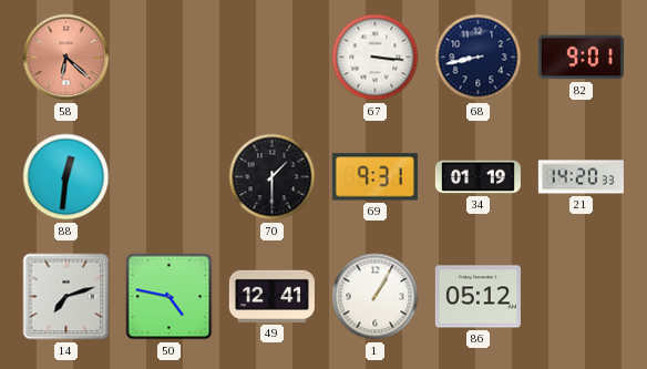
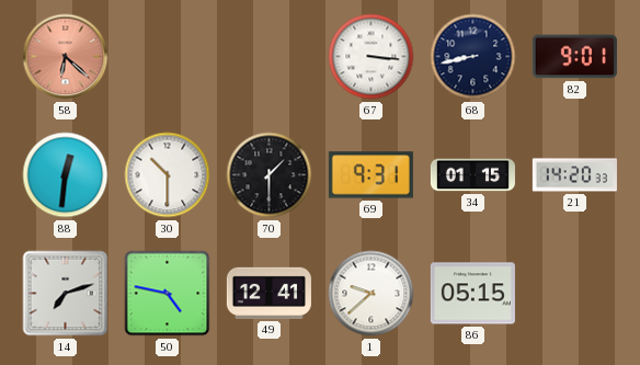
30: none -> 10:30
34: 01:19 -> 01:15
1: 1:05 -> 9:38
86: 05:12 -> 05:15
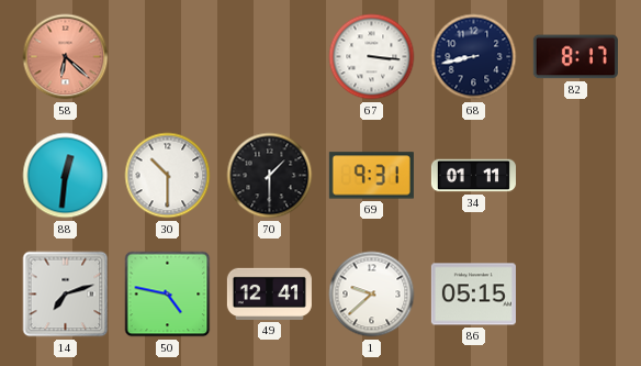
82: 9:01 -> 8:17
34: 01:15 -> 01:11
21: 14:20 -> none
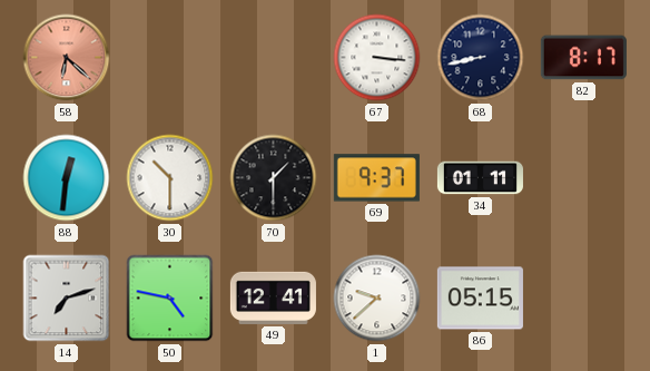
69: 9:31 -> 9:37
